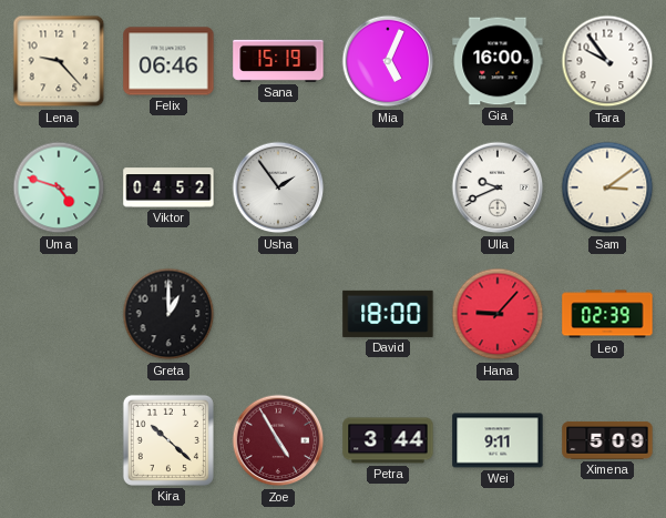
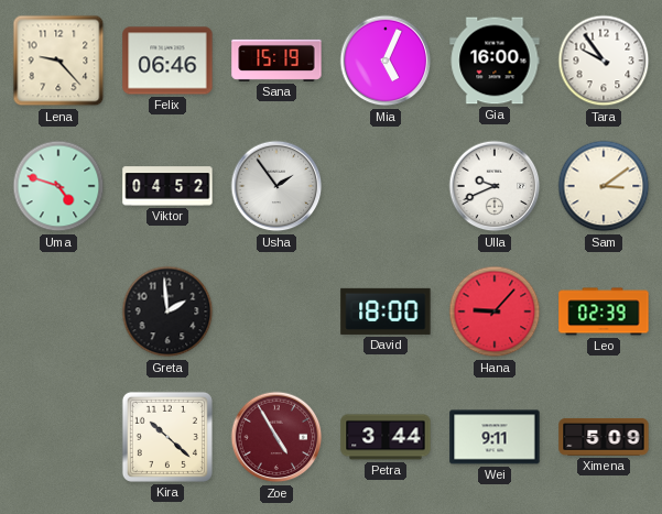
Greta: 1:00 -> 1:59
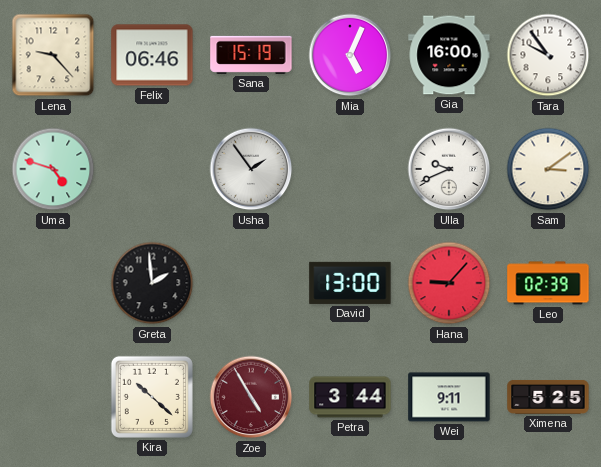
Viktor: 04:52 -> none
David: 18:00 -> 13:00
Ximena: 5:09 -> 5:25
